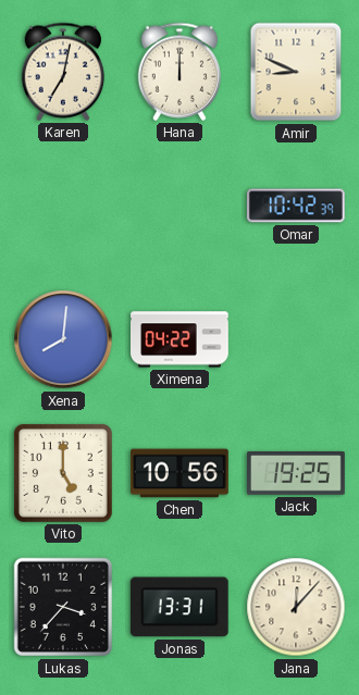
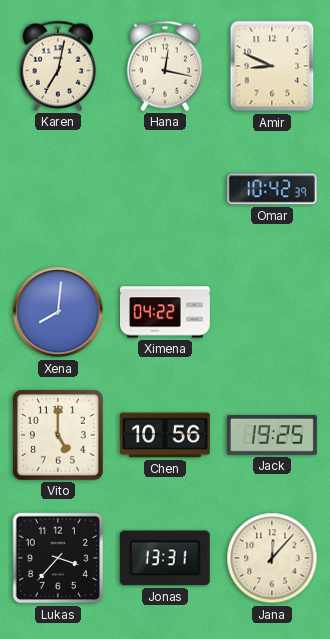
Hana: 12:00 -> 12:17
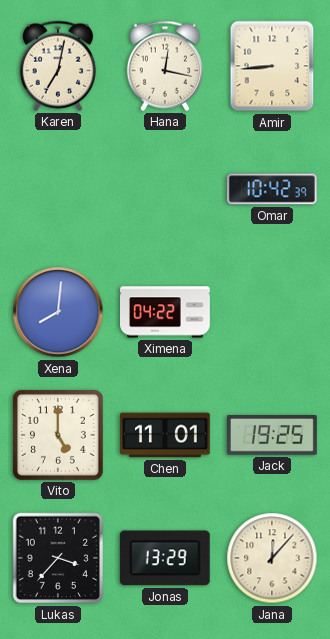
Amir: 8:49 -> 8:44
Chen: 10:56 -> 11:01
Jonas: 13:31 -> 13:29
